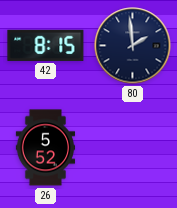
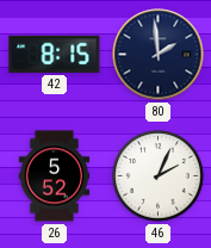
46: none -> 2:04
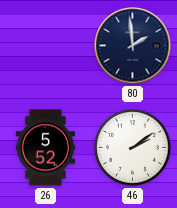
42: 8:15 -> none
46: 2:04 -> 2:09
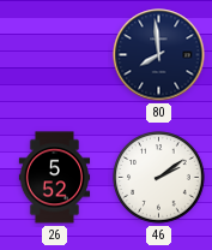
80: 1:59 -> 7:59
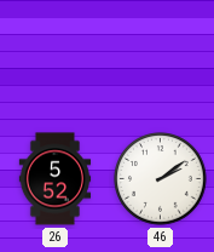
80: 7:59 -> none
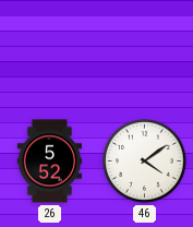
46: 2:09 -> 4:09
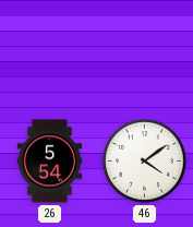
26: 5:52 -> 5:54
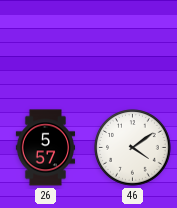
26: 5:54 -> 5:57
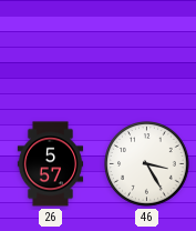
46: 4:09 -> 3:25
